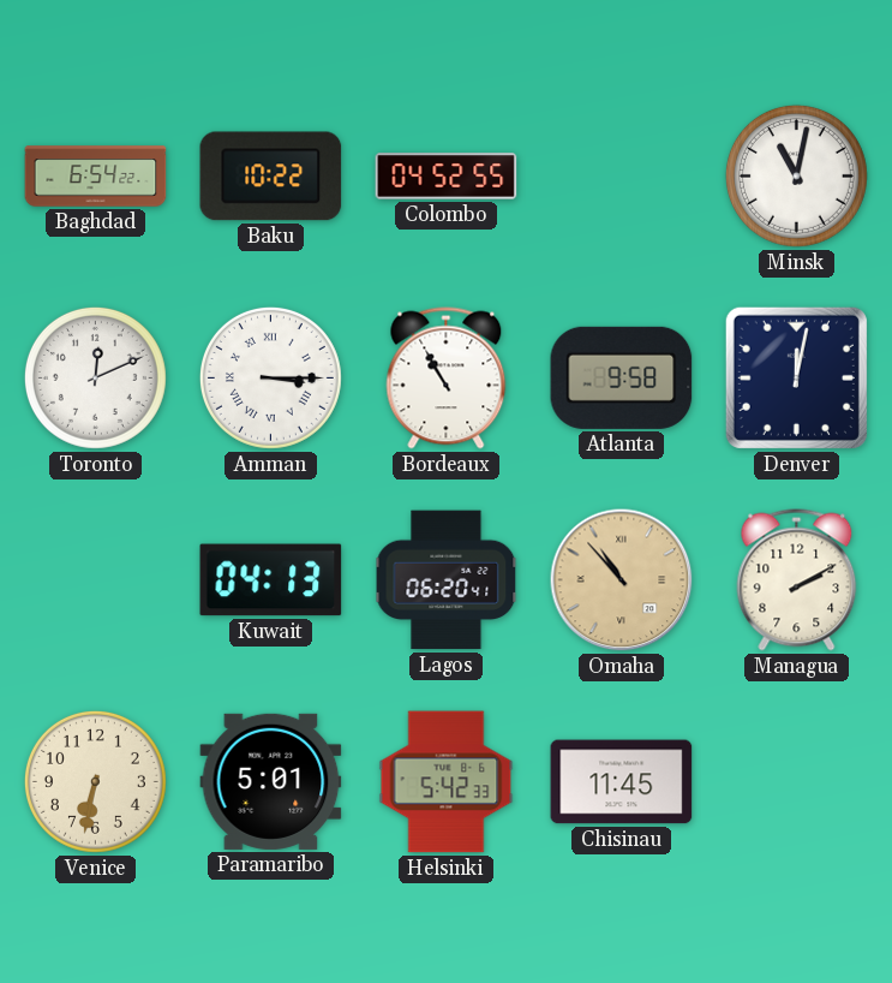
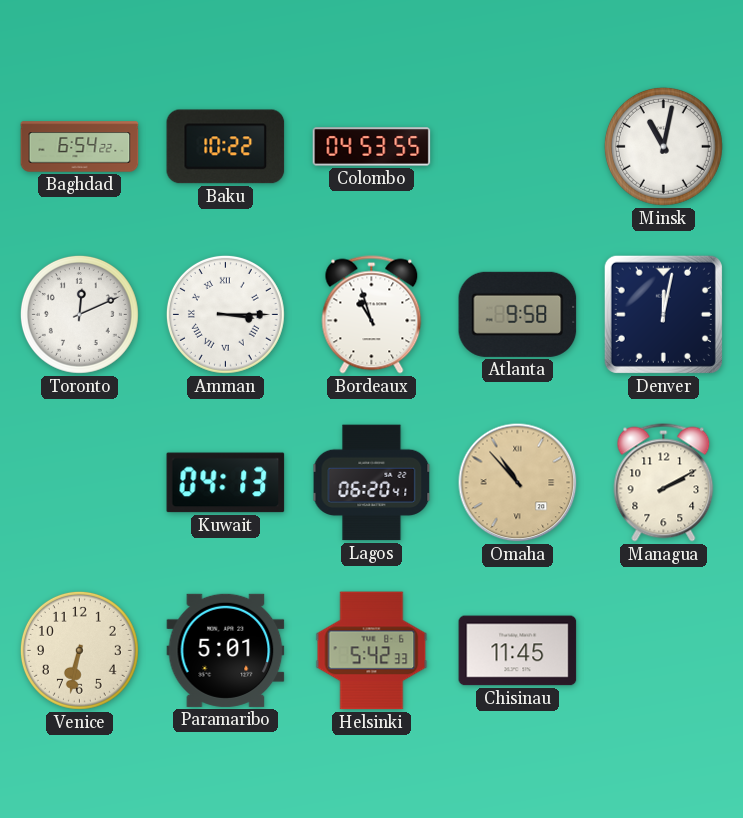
Colombo: 04:52 -> 04:53
Bordeaux: 10:55 -> 10:57
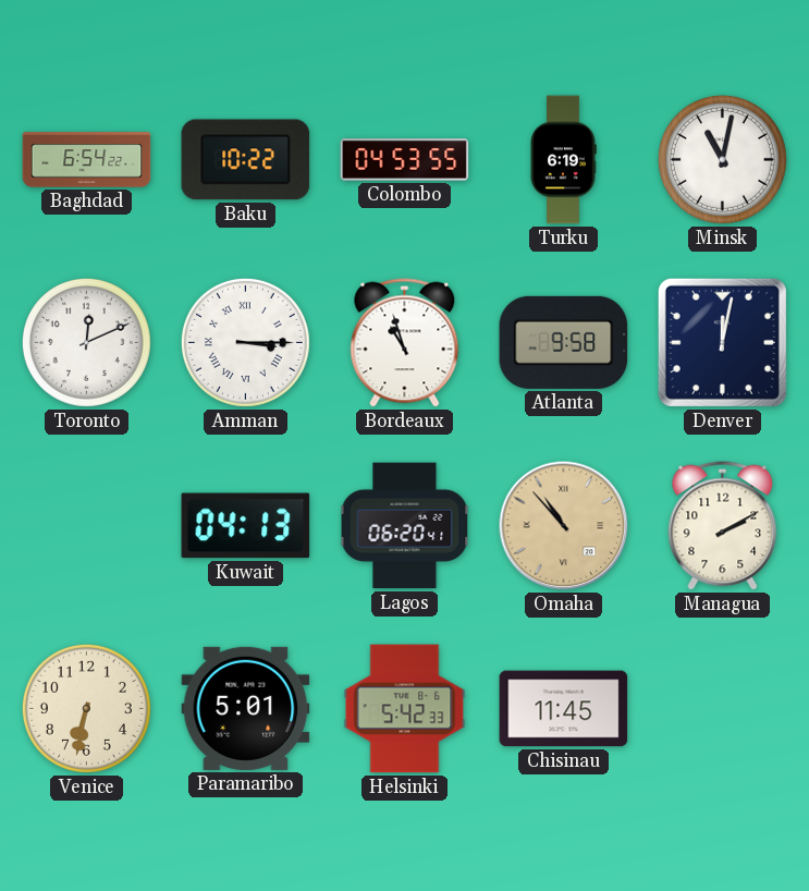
Turku: none -> 6:19
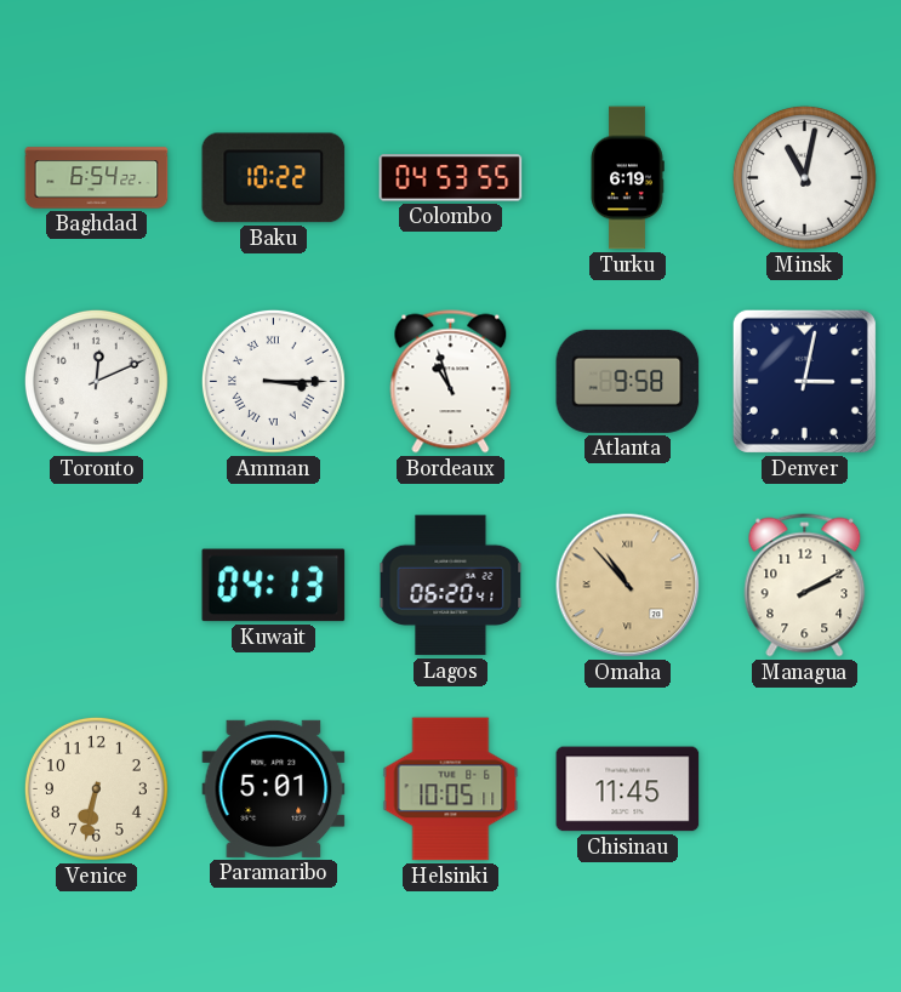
Denver: 12:02 -> 3:02
Helsinki: 5:42 -> 10:05
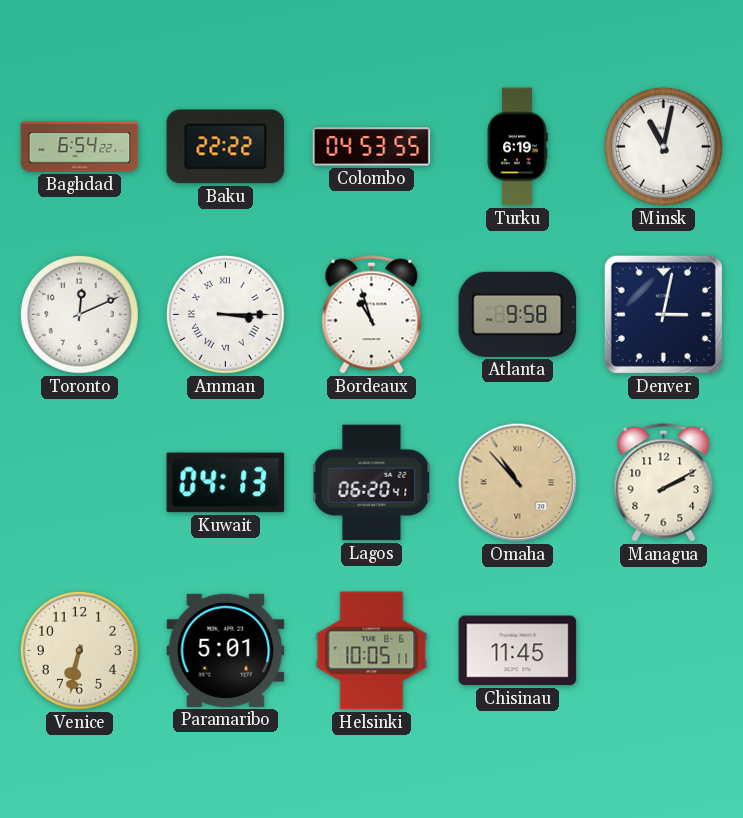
Baku: 10:22 -> 22:22
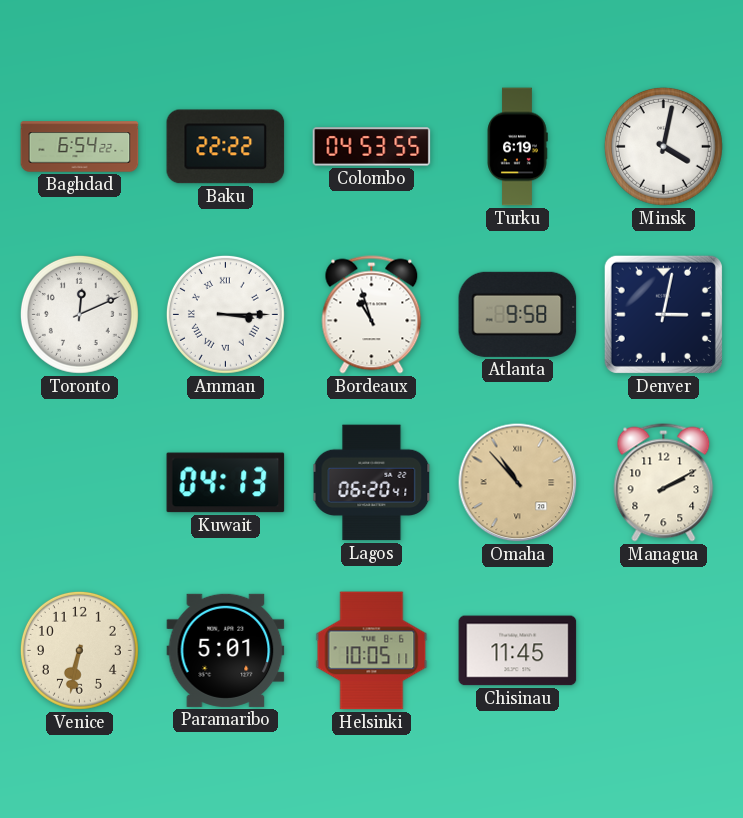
Minsk: 11:02 -> 4:02
